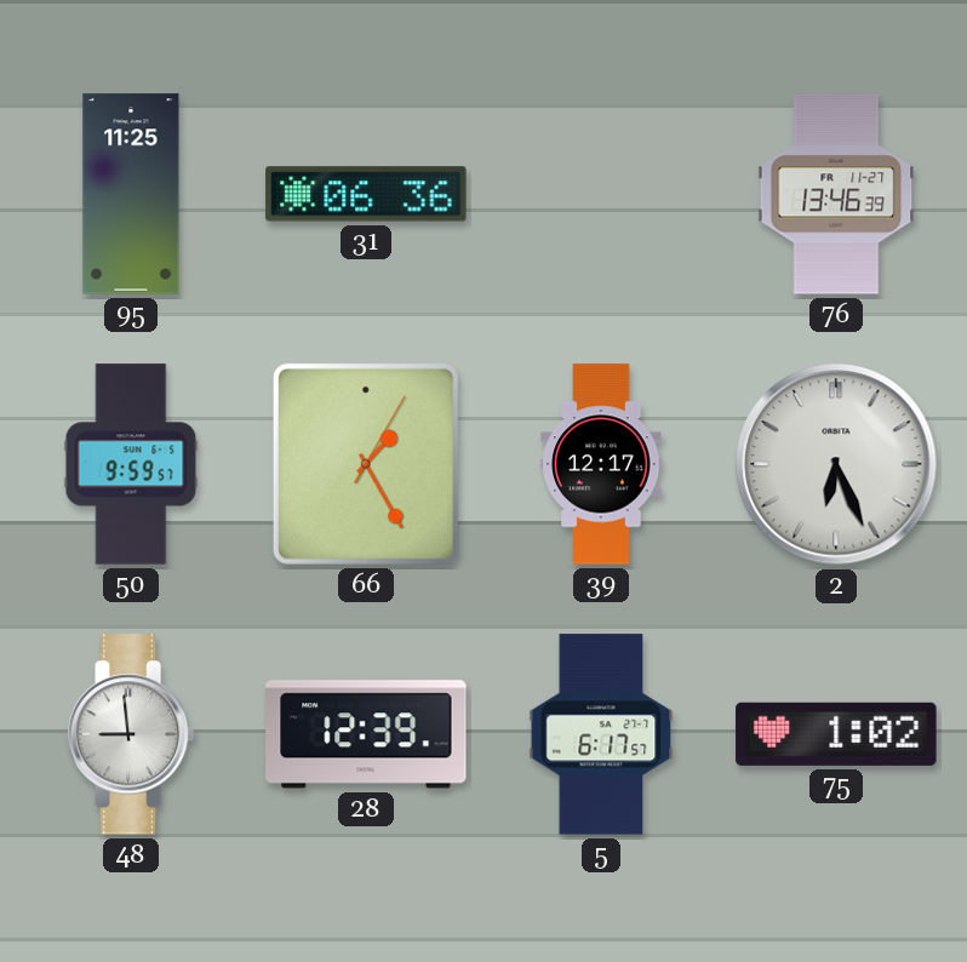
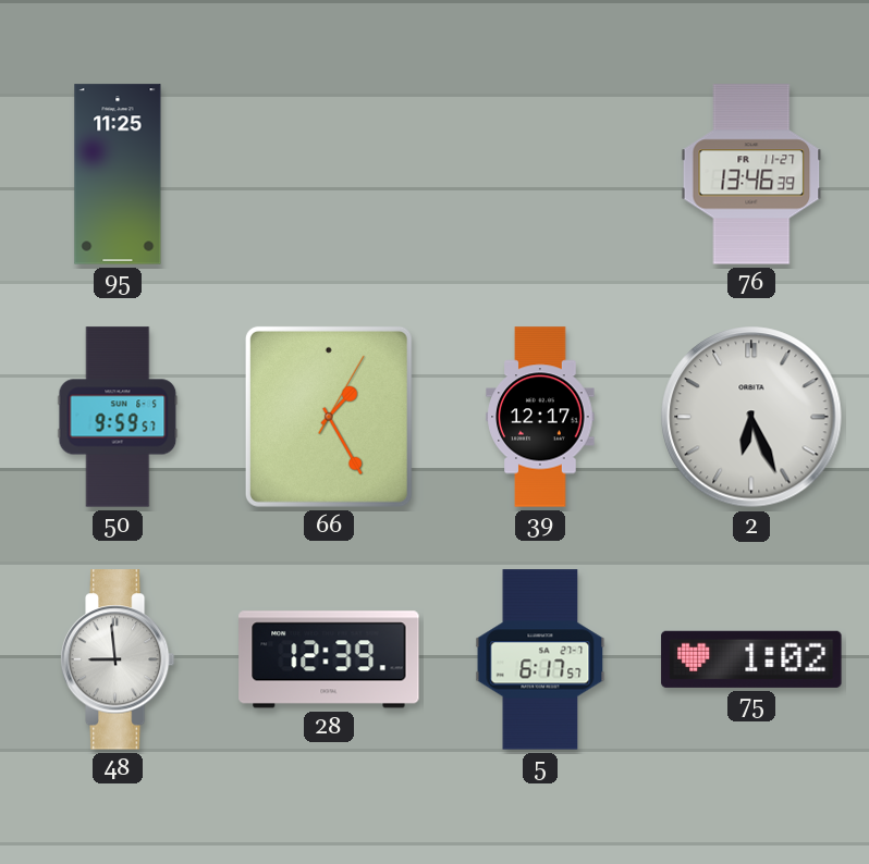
31: 06:36 -> none
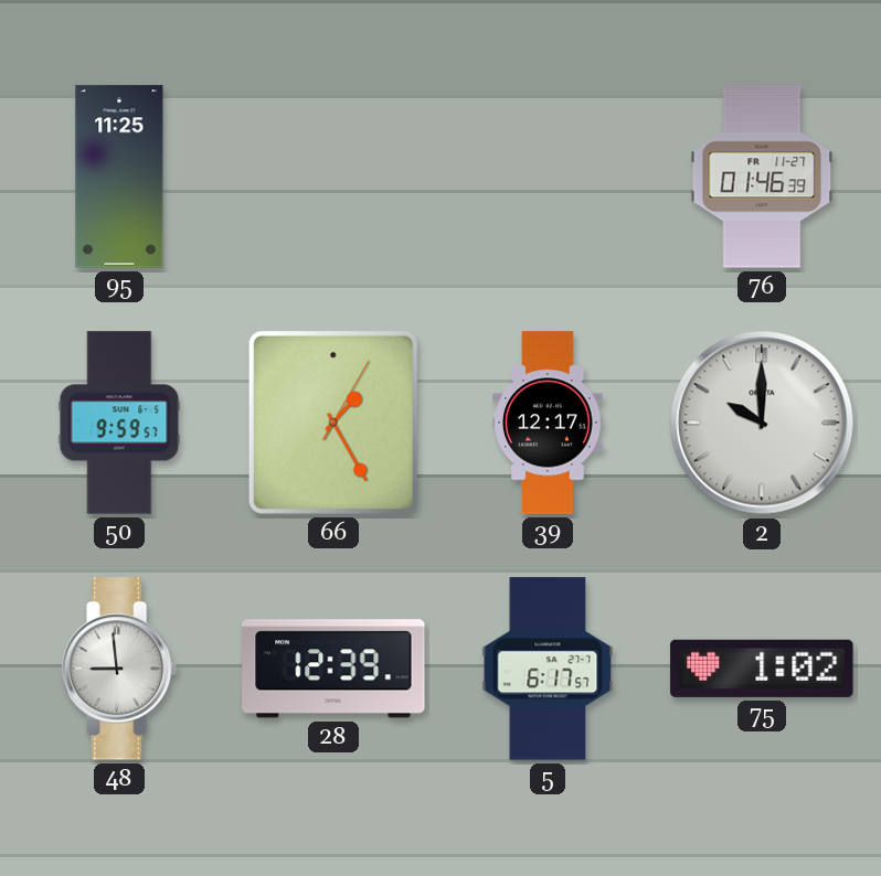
76: 13:46 -> 01:46
2: 6:26 -> 10:00
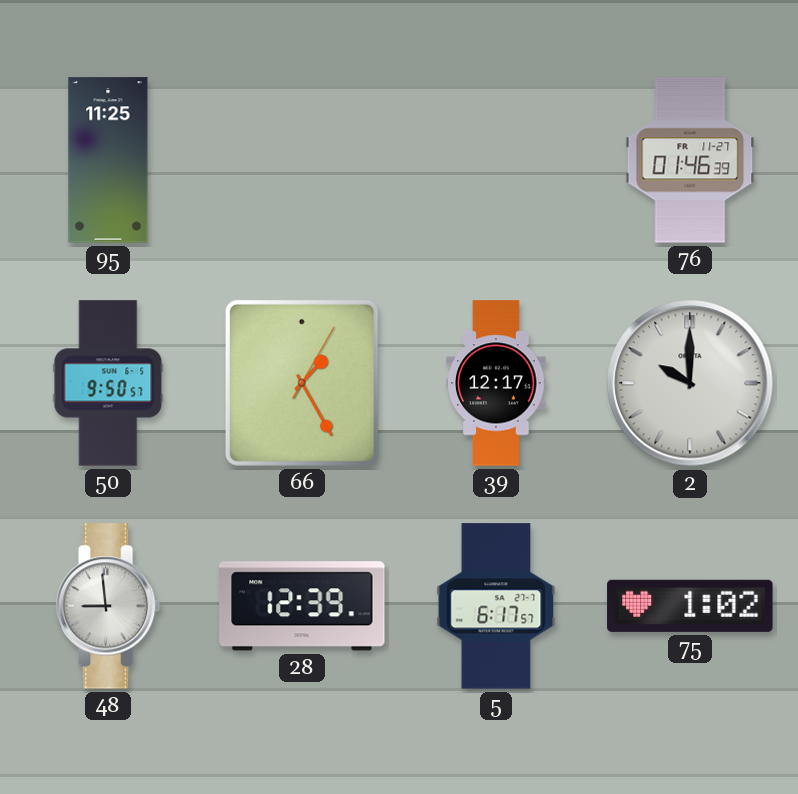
50: 9:59 -> 9:50
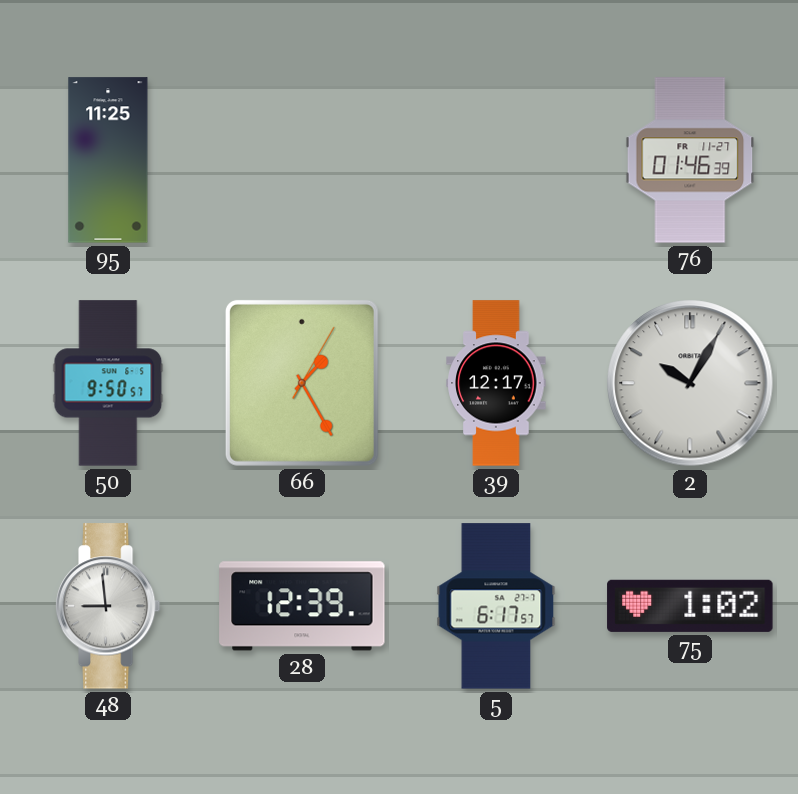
2: 10:00 -> 10:05
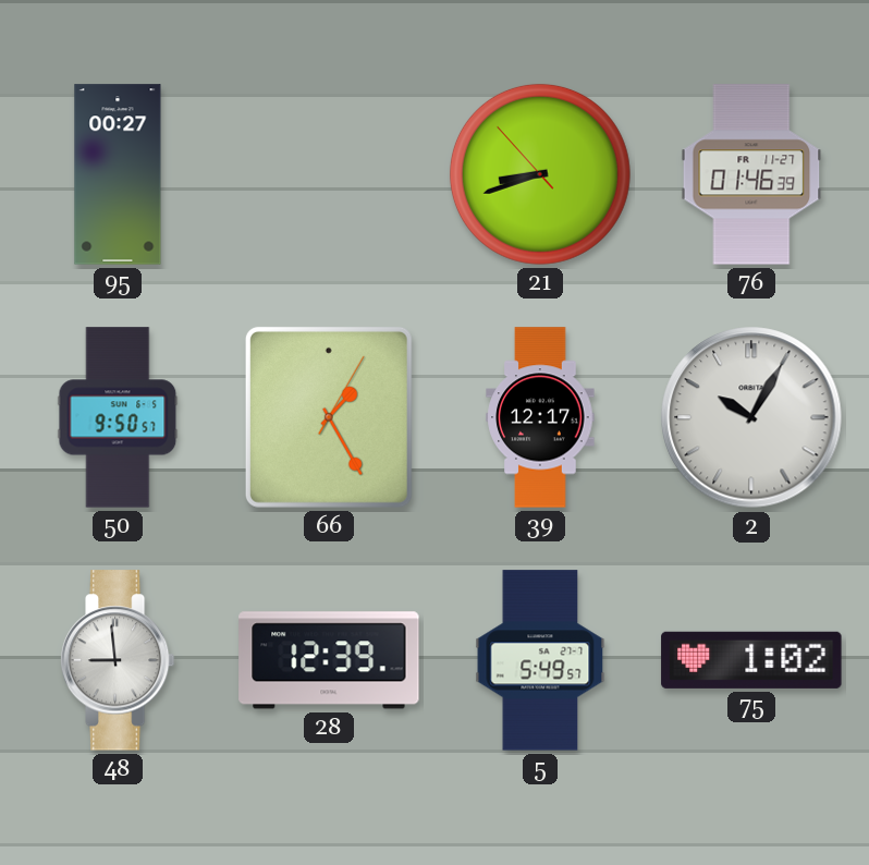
95: 11:25 -> 00:27
21: none -> 8:41
5: 6:17 -> 5:49
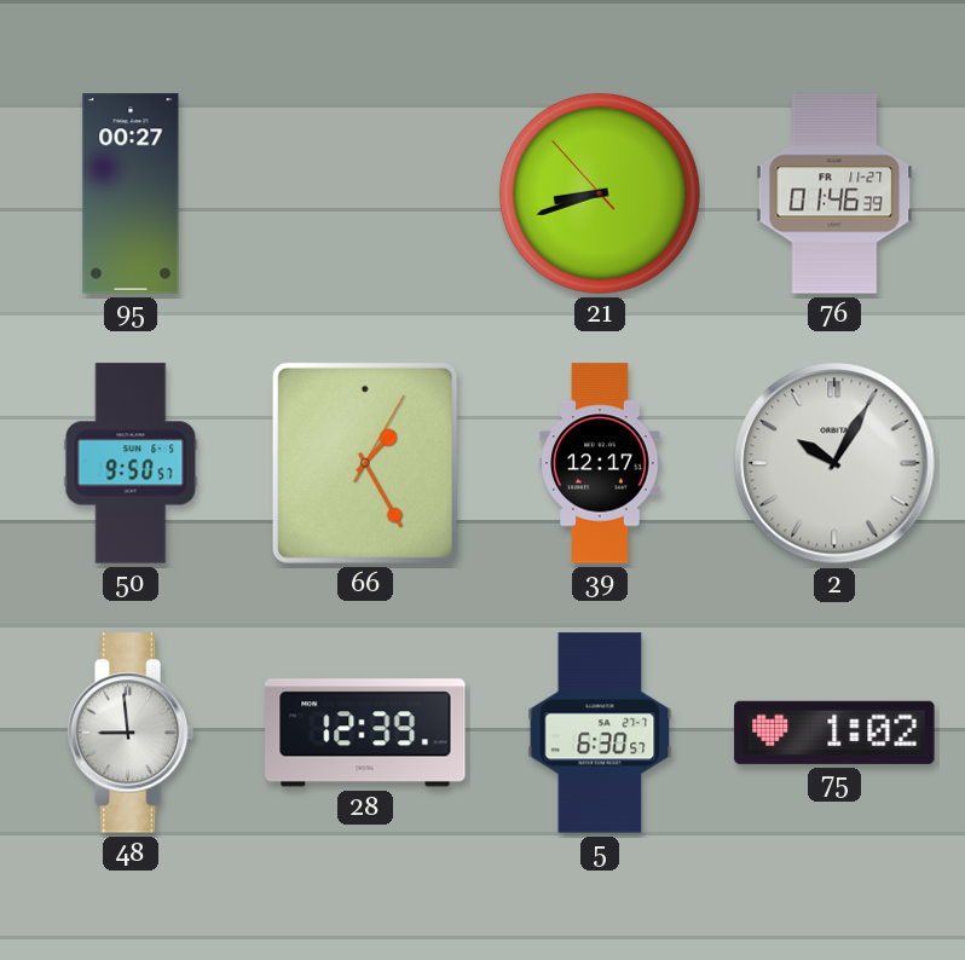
5: 5:49 -> 6:30
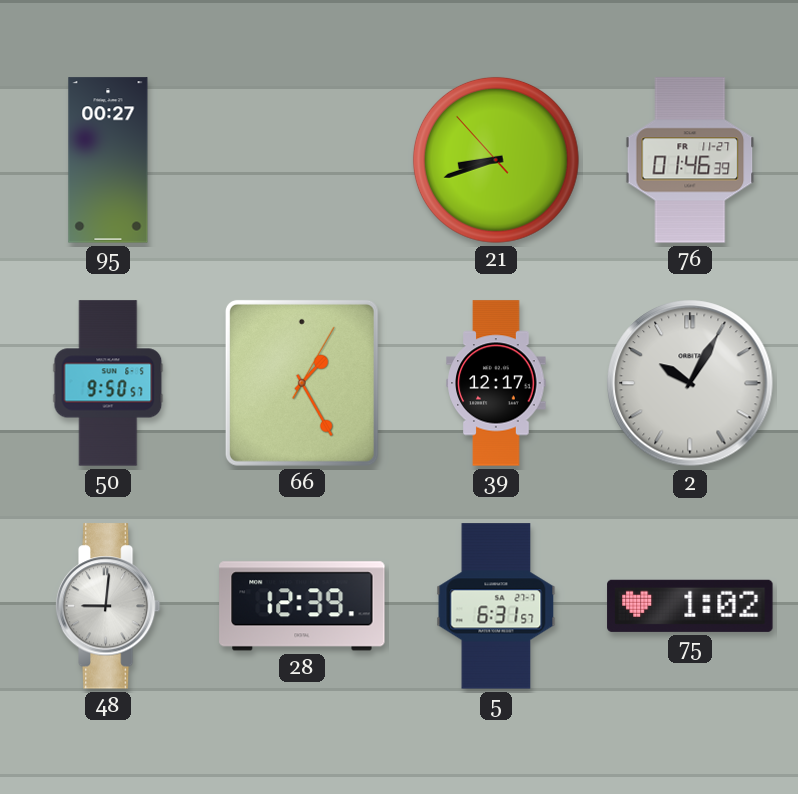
48: 8:59 -> 9:01
5: 6:30 -> 6:31
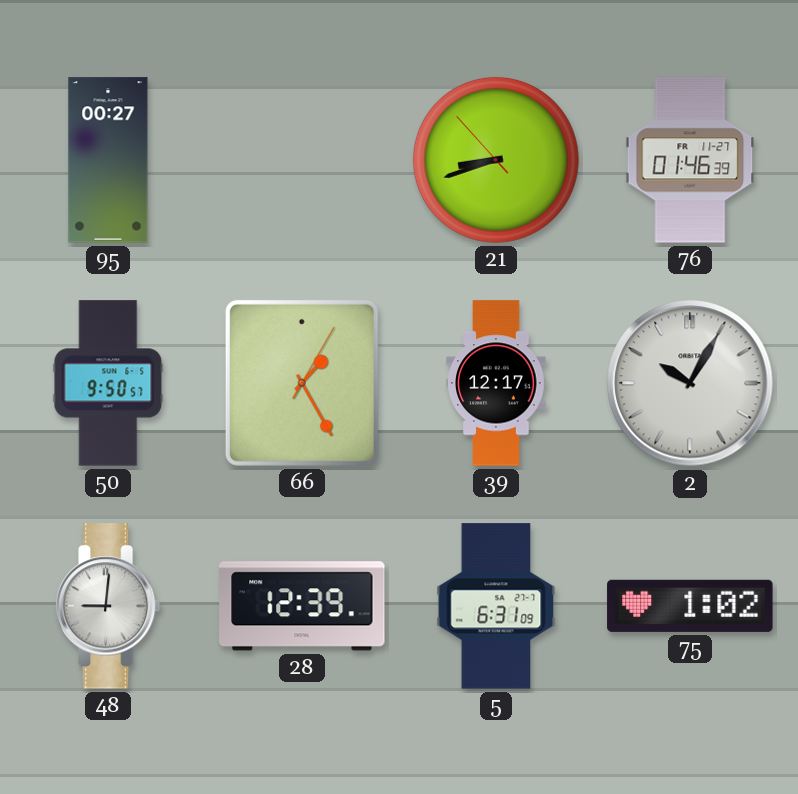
5: 6:31:57 -> 6:31:09
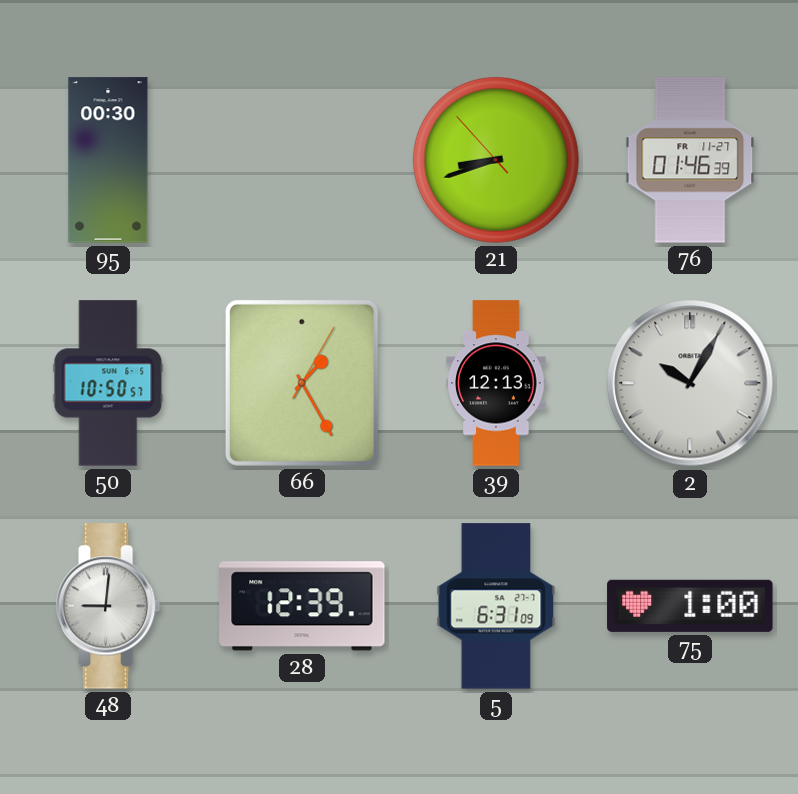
95: 00:27 -> 00:30
50: 9:50 -> 10:50
39: 12:17 -> 12:13
75: 1:02 -> 1:00
